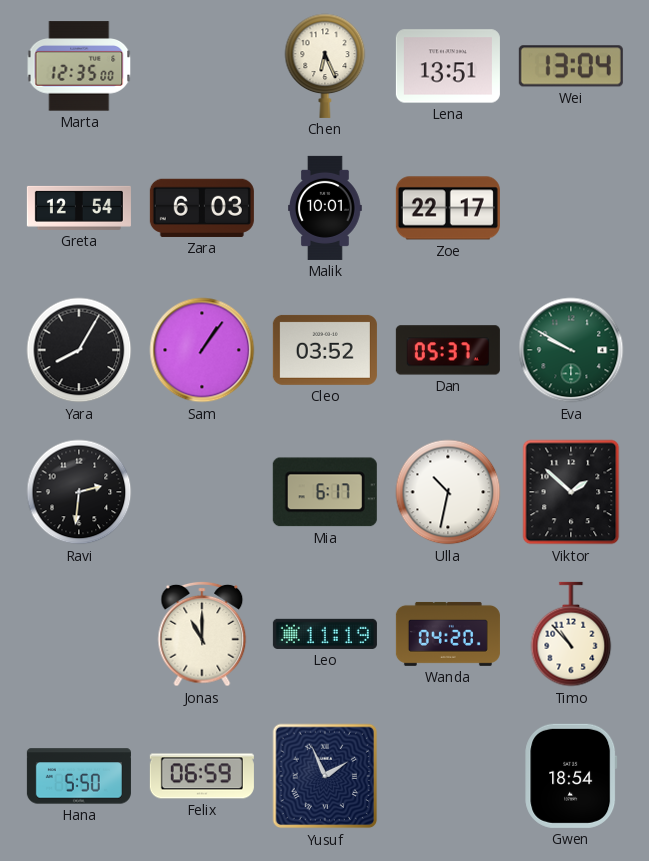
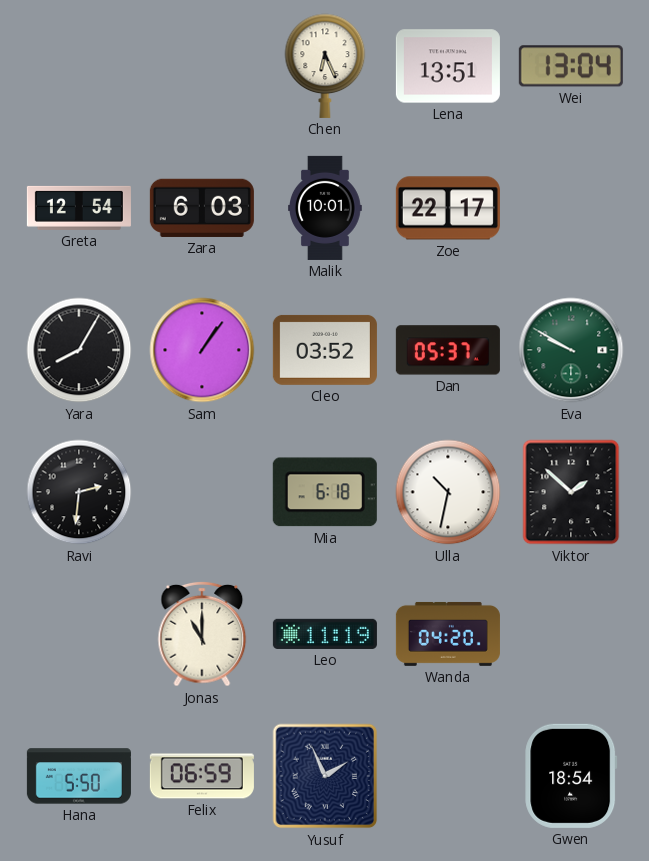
Marta: 12:35 -> none
Mia: 6:17 -> 6:18
Timo: 10:53 -> none
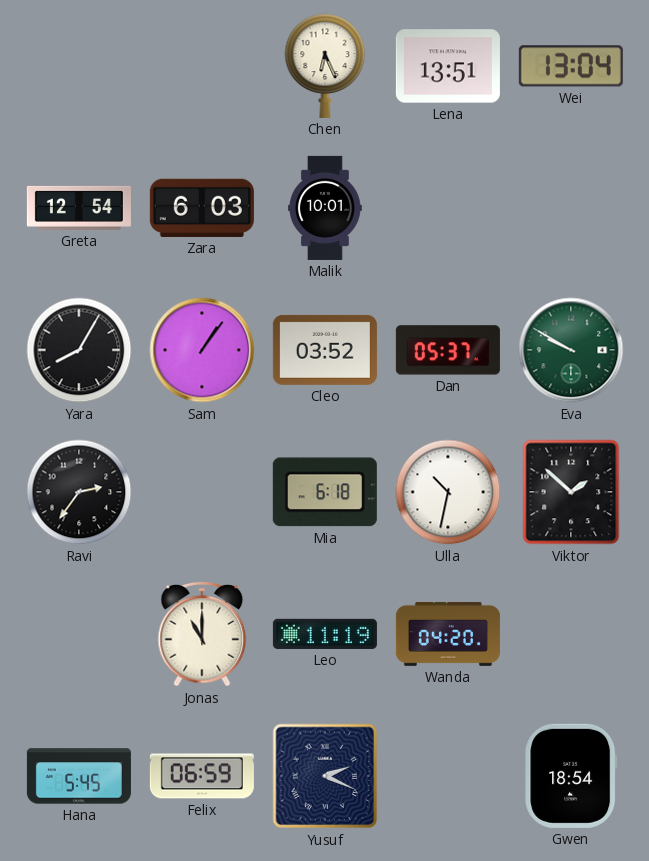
Zoe: 22:17 -> none
Ravi: 2:31 -> 2:36
Hana: 5:50 -> 5:45
Yusuf: 1:56 -> 2:19
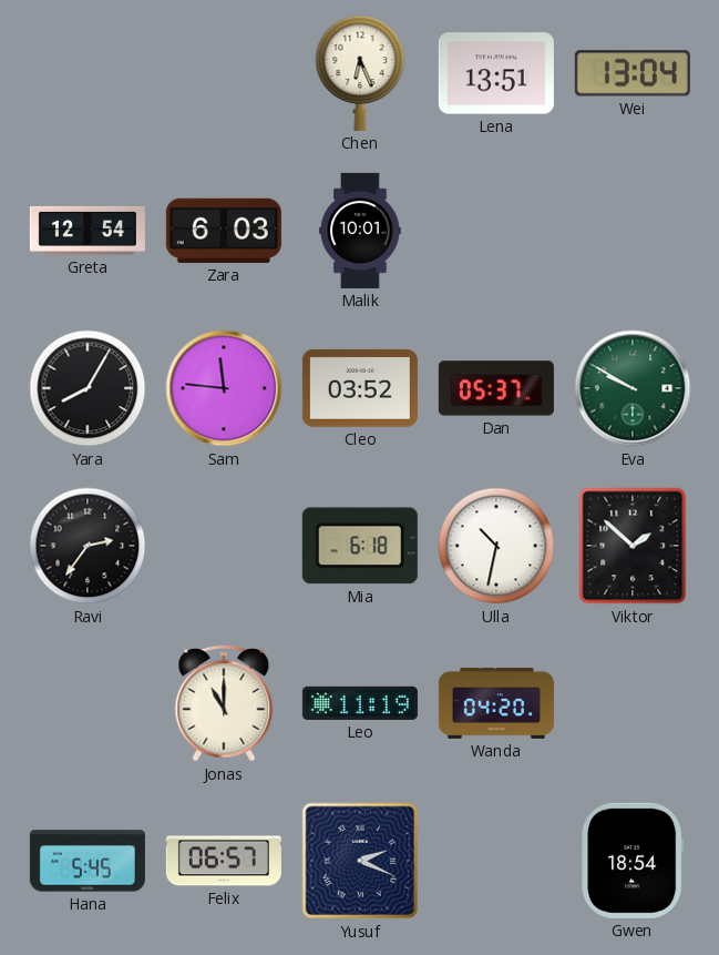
Sam: 1:06 -> 11:46
Felix: 06:59 -> 06:57
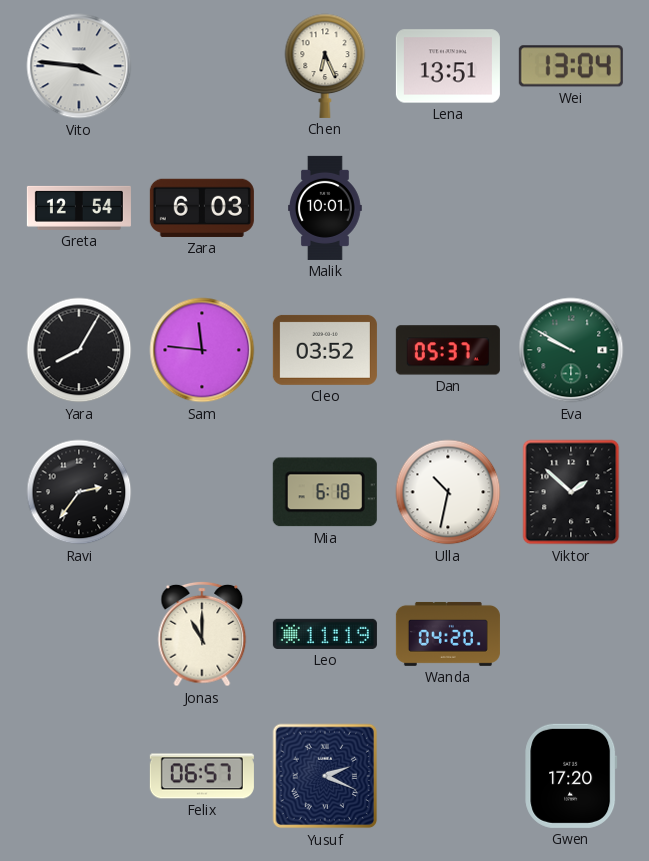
Vito: none -> 3:46
Hana: 5:45 -> none
Gwen: 18:54 -> 17:20
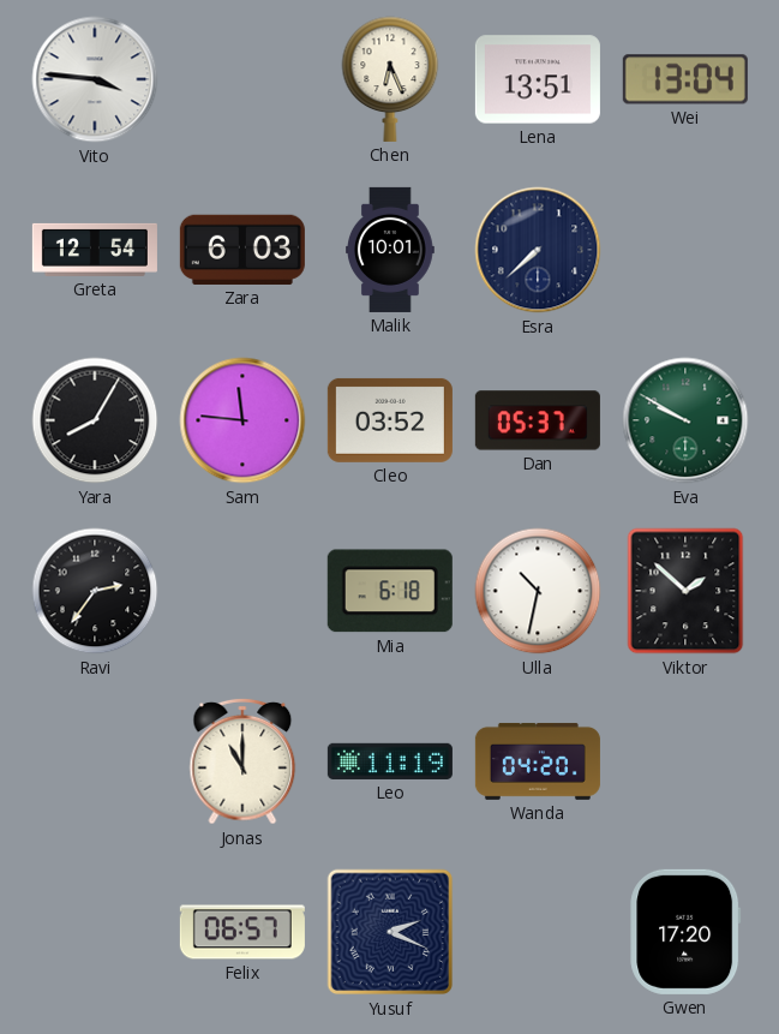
Esra: none -> 7:38
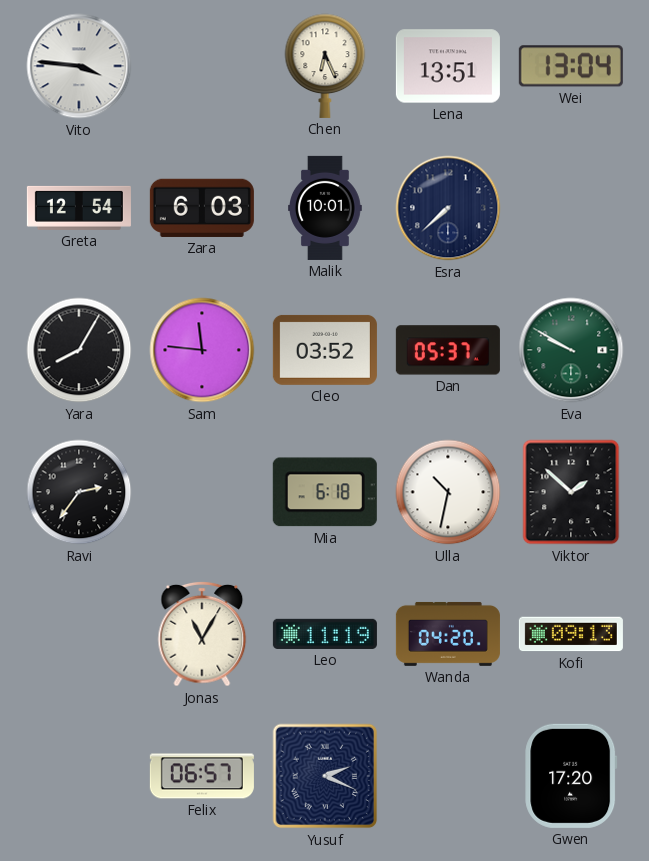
Jonas: 11:00 -> 11:05
Kofi: none -> 09:13
